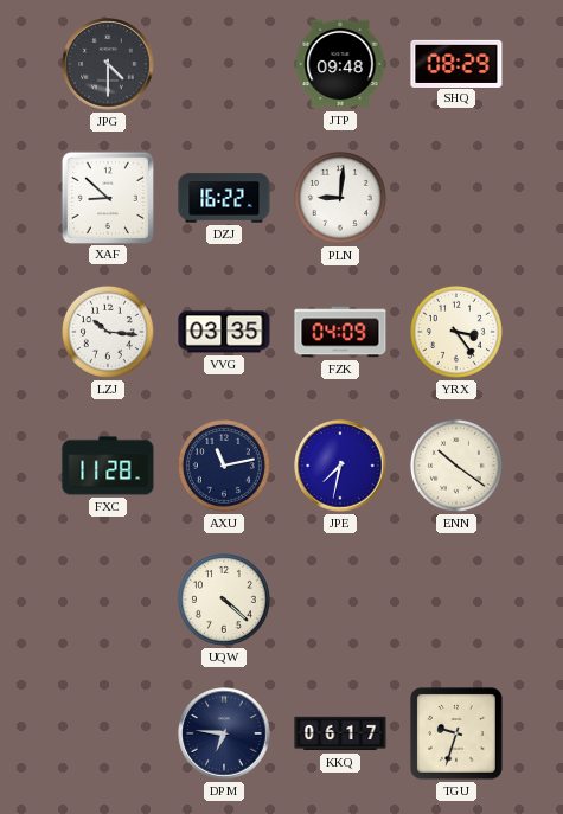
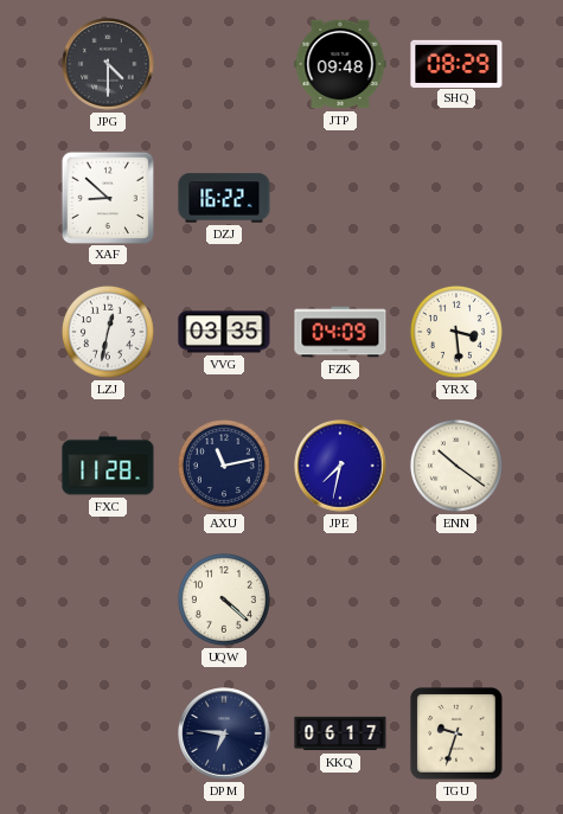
PLN: 9:01 -> none
LZJ: 10:16 -> 12:32
YRX: 3:24 -> 3:29
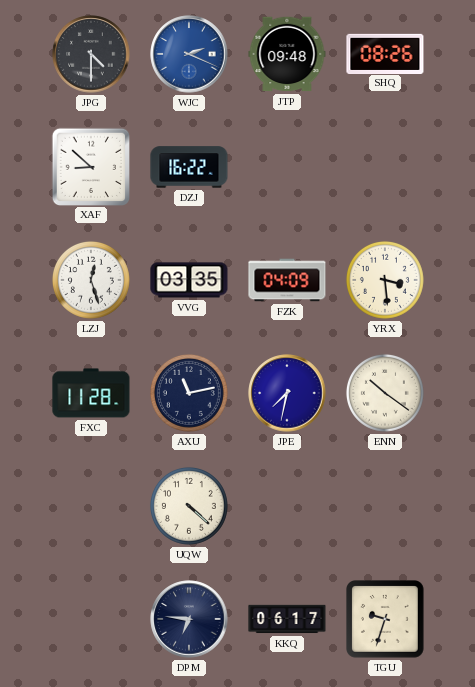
WJC: none -> 2:19
SHQ: 08:29 -> 08:26
LZJ: 12:32 -> 12:27
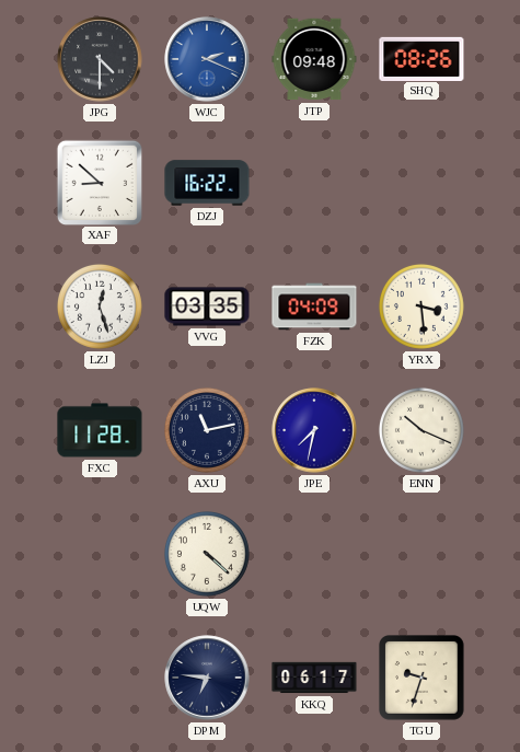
ENN: 10:21 -> 10:19
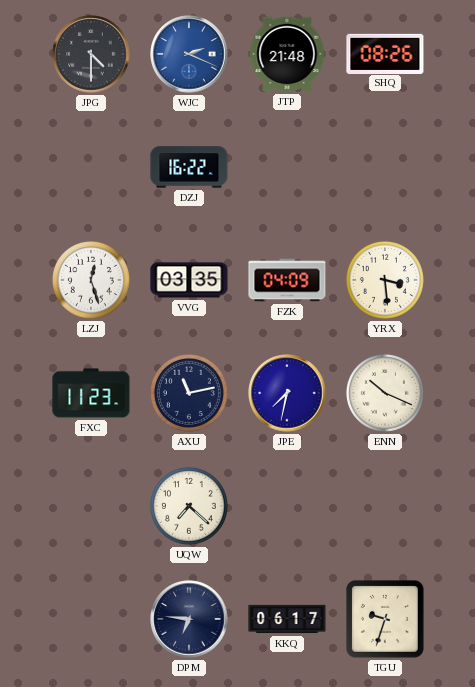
JTP: 09:48 -> 21:48
XAF: 8:52 -> none
FXC: 11:28 -> 11:23
UQW: 4:22 -> 7:22
